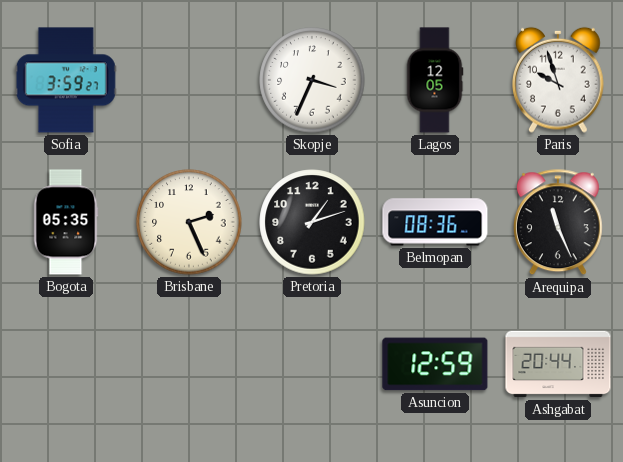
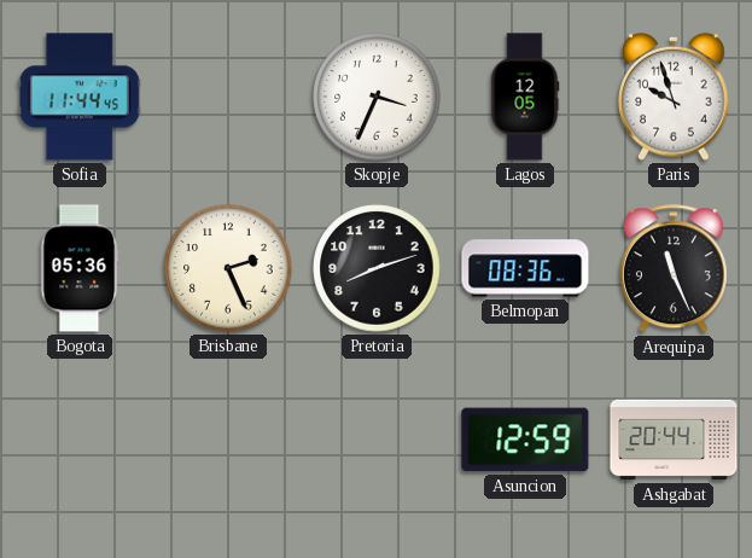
Sofia: 3:59 -> 11:44
Bogota: 05:35 -> 05:36
Pretoria: 1:12 -> 8:12
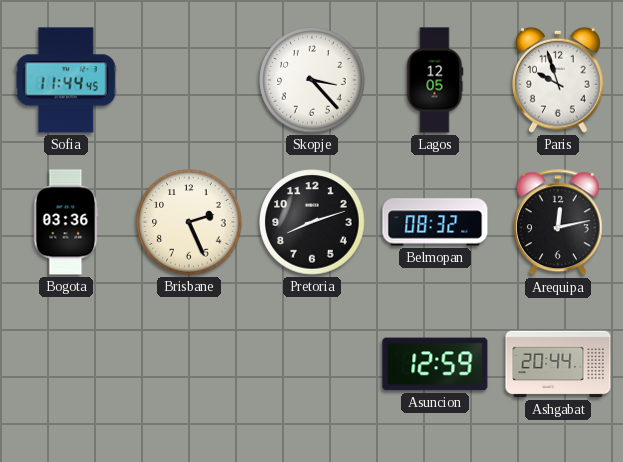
Skopje: 3:34 -> 3:23
Bogota: 05:36 -> 03:36
Belmopan: 08:36 -> 08:32
Arequipa: 11:26 -> 12:13
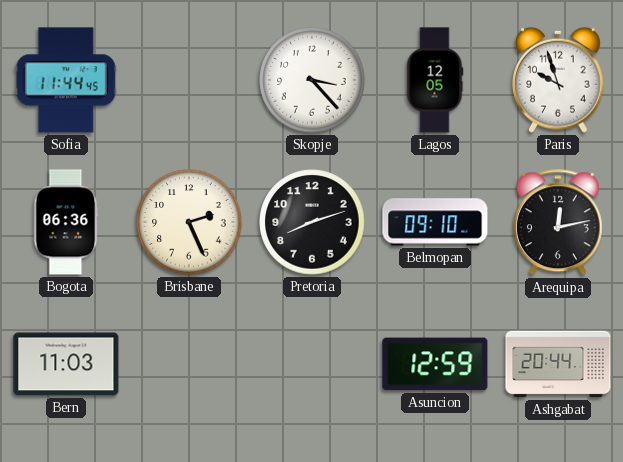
Bogota: 03:36 -> 06:36
Belmopan: 08:32 -> 09:10
Bern: none -> 11:03
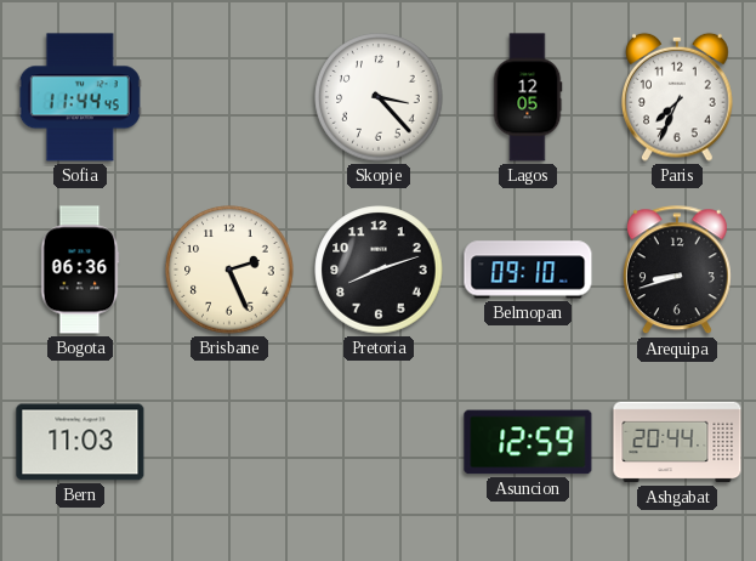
Paris: 9:57 -> 7:34
Arequipa: 12:13 -> 8:42
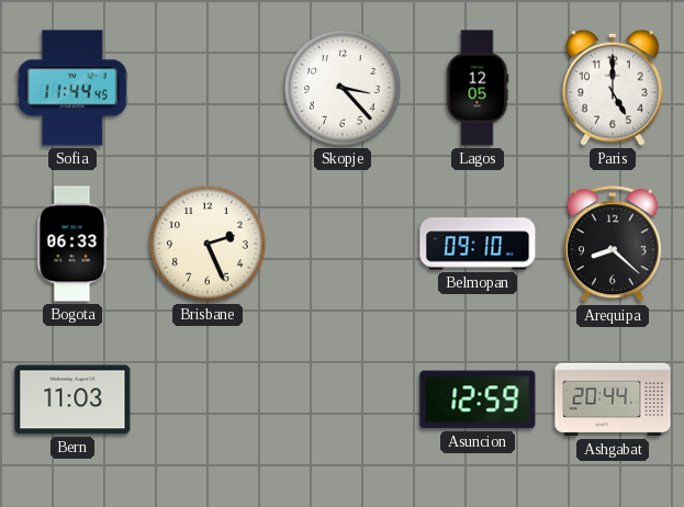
Paris: 7:34 -> 5:00
Bogota: 06:36 -> 06:33
Pretoria: 8:12 -> none
Arequipa: 8:42 -> 8:22
